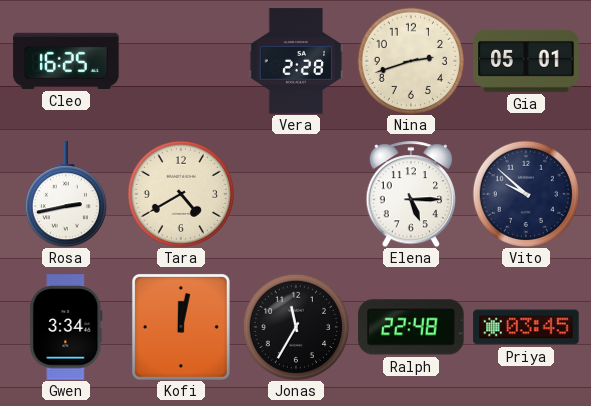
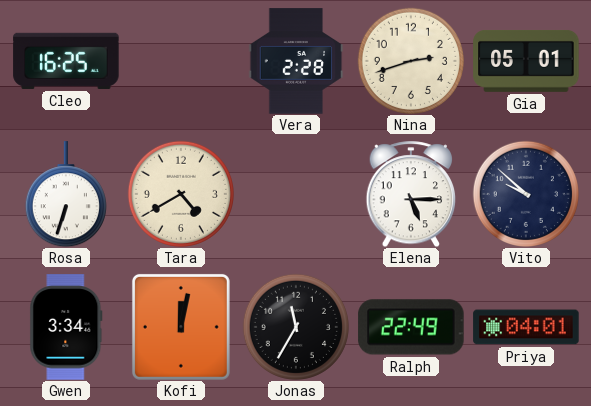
Rosa: 2:43 -> 6:33
Ralph: 22:48 -> 22:49
Priya: 03:45 -> 04:01
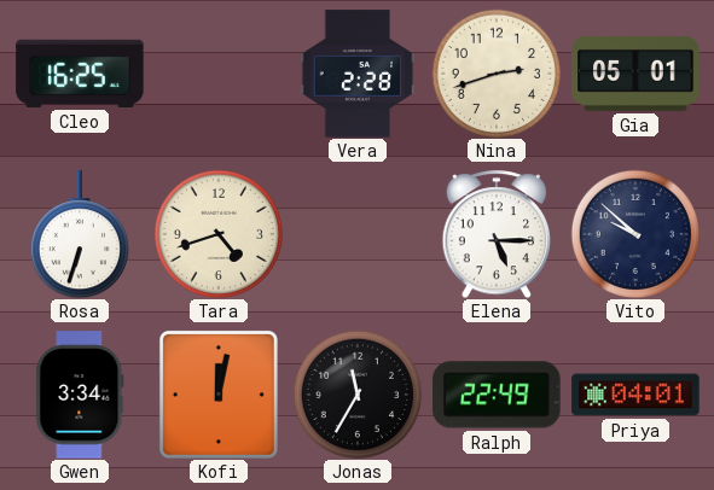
Tara: 4:40 -> 4:42
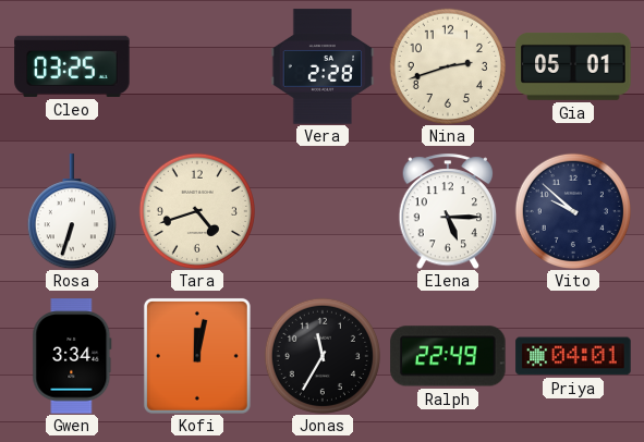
Cleo: 16:25 -> 03:25
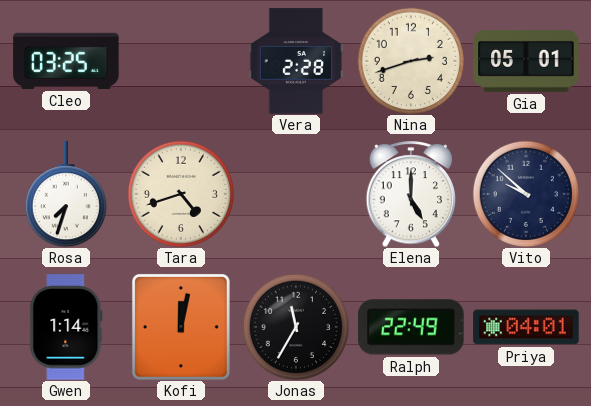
Rosa: 6:33 -> 7:33
Elena: 5:15 -> 5:00
Gwen: 3:34 -> 1:14
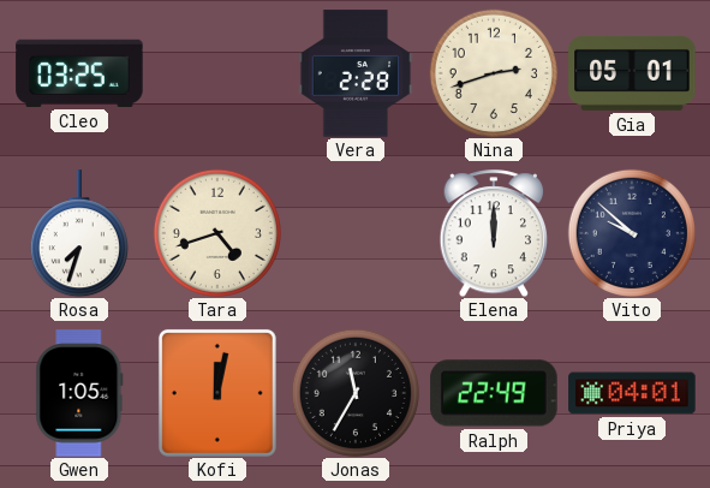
Elena: 5:00 -> 12:00
Gwen: 1:14 -> 1:05
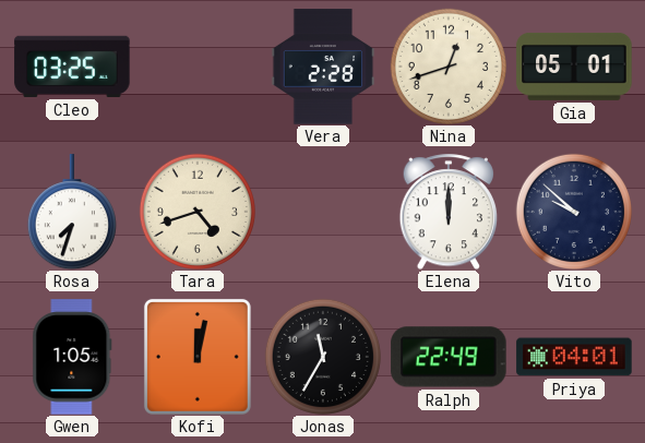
Nina: 2:42 -> 12:42
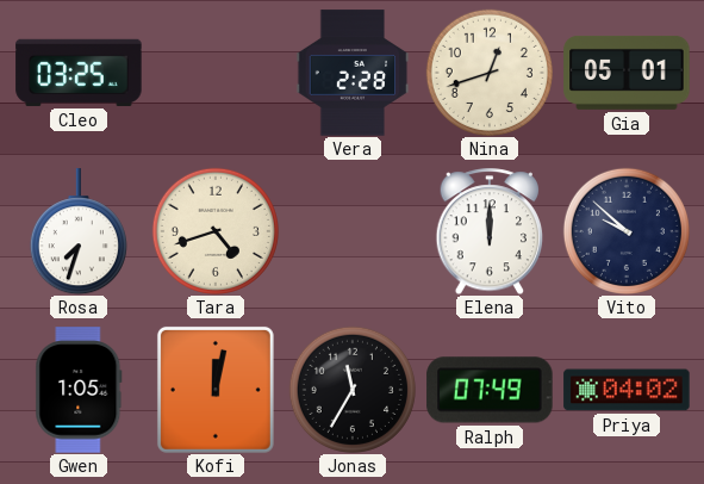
Ralph: 22:49 -> 07:49
Priya: 04:01 -> 04:02
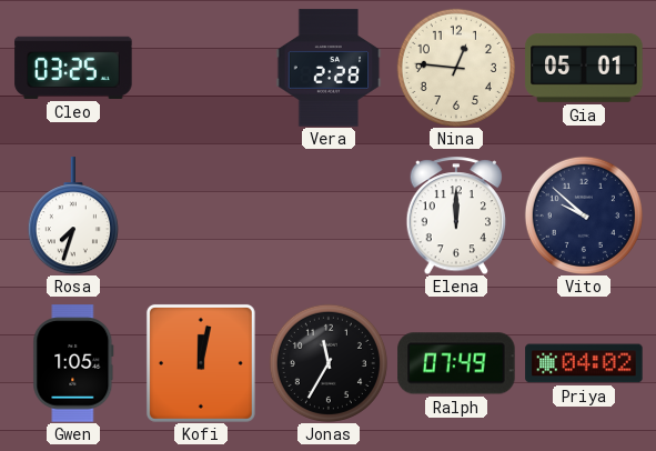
Nina: 12:42 -> 12:46
Tara: 4:42 -> none
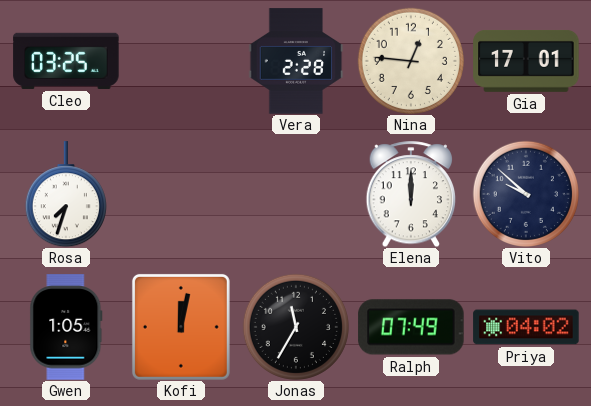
Gia: 05:01 -> 17:01
